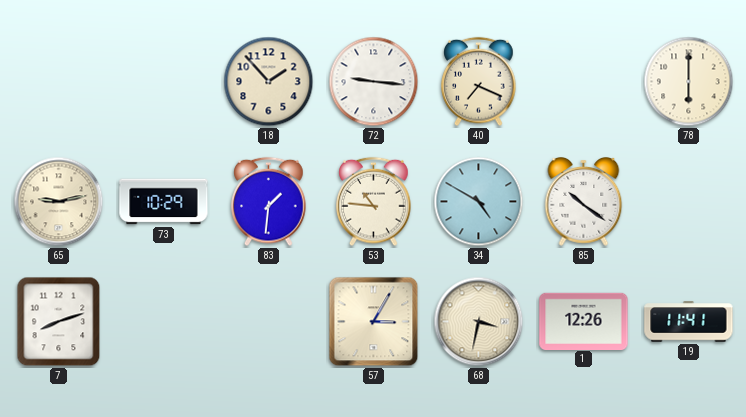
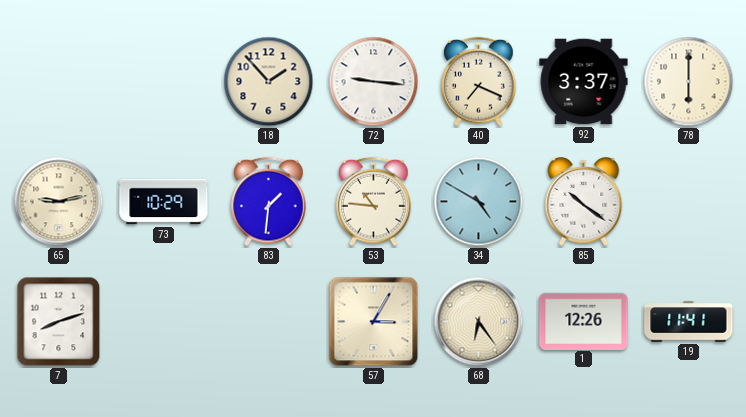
92: none -> 3:37
68: 3:32 -> 6:24
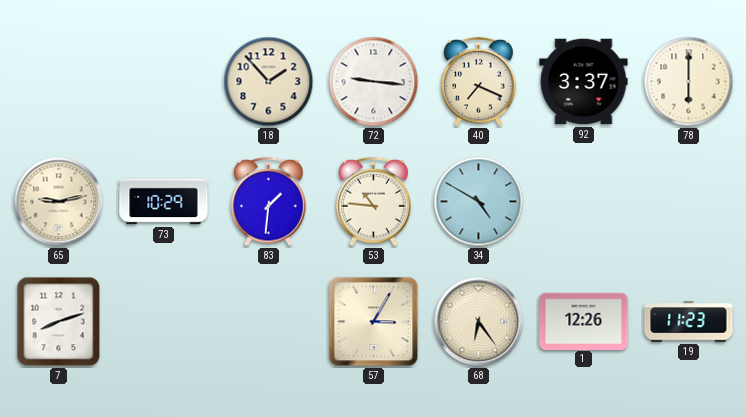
85: 10:21 -> none
19: 11:41 -> 11:23
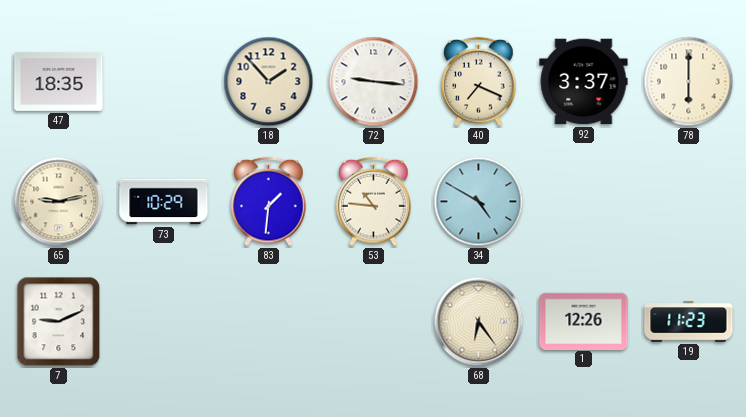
47: none -> 18:35
7: 8:12 -> 9:11
57: 3:05 -> none
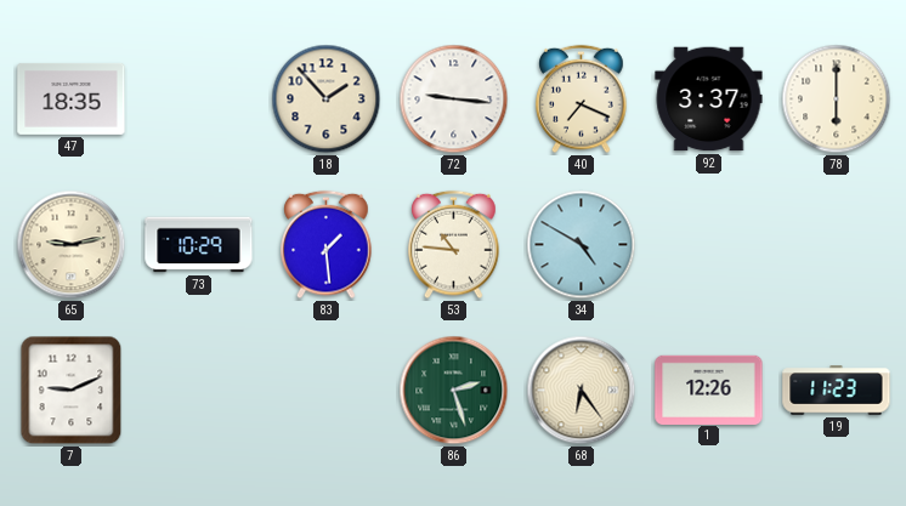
83: 1:31 -> 1:29
86: none -> 2:27
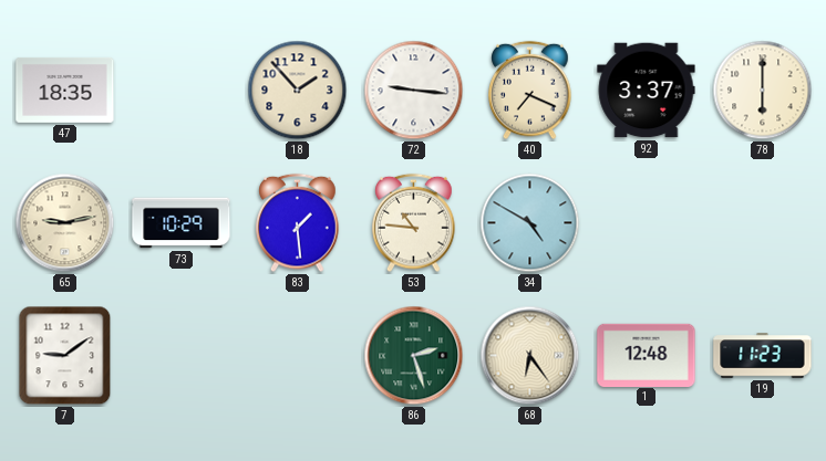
7: 9:11 -> 9:09
1: 12:26 -> 12:48
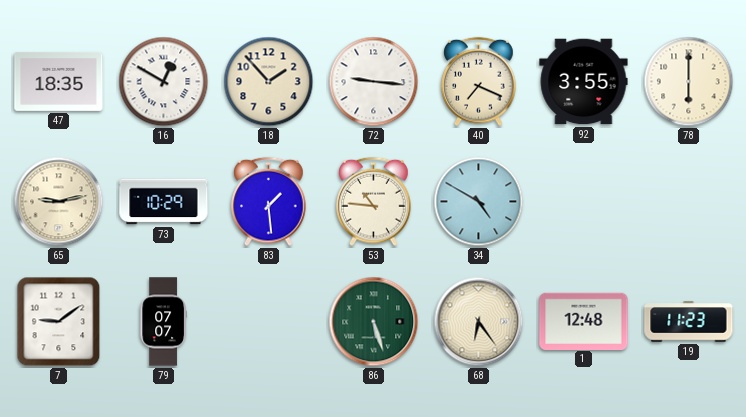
16: none -> 12:50
92: 3:37 -> 3:55
79: none -> 07:07
86: 2:27 -> 5:27
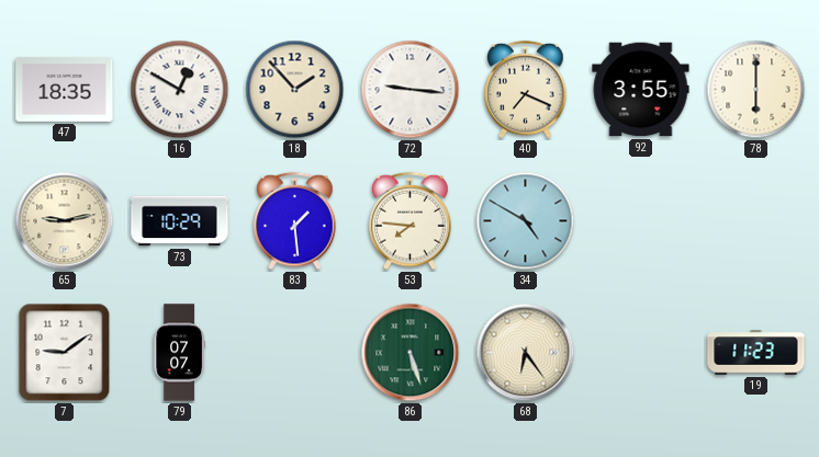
53: 10:46 -> 7:46
1: 12:48 -> none
